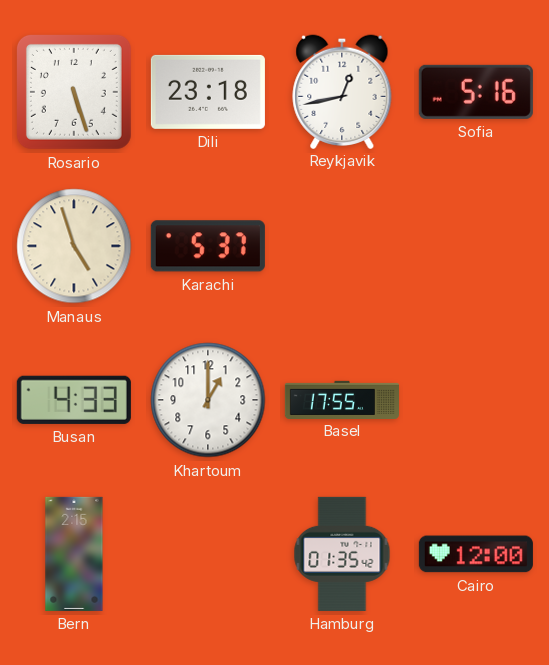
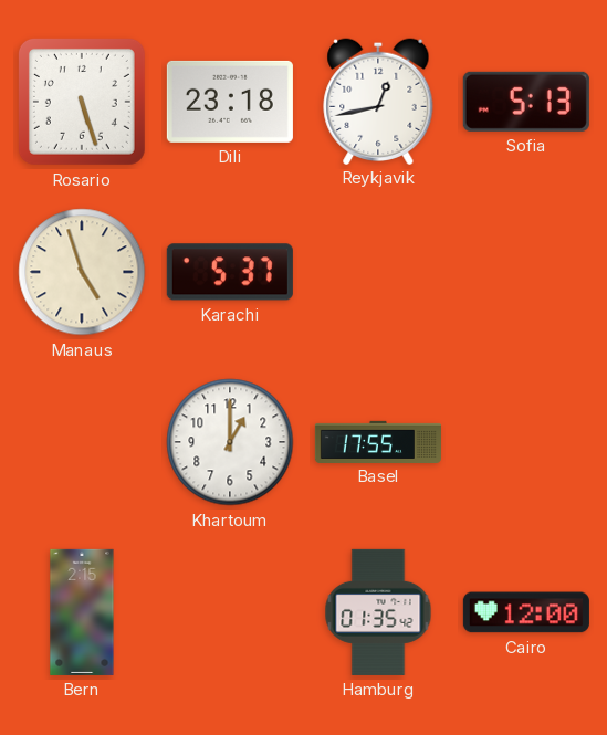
Sofia: 5:16 -> 5:13
Busan: 4:33 -> none
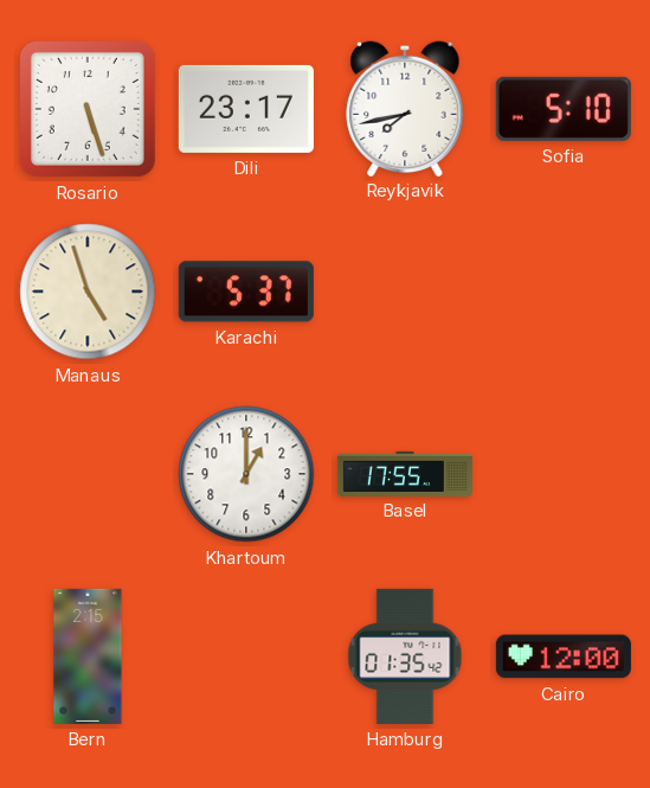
Dili: 23:18 -> 23:17
Reykjavik: 12:43 -> 7:43
Sofia: 5:13 -> 5:10
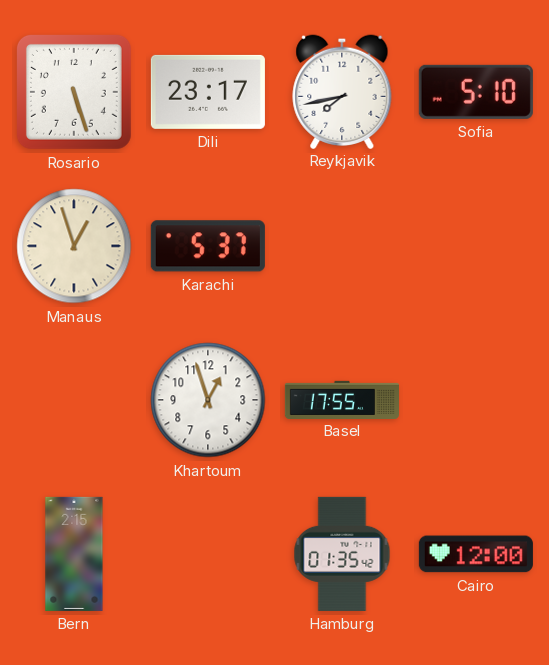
Manaus: 4:57 -> 12:57
Khartoum: 1:00 -> 12:57
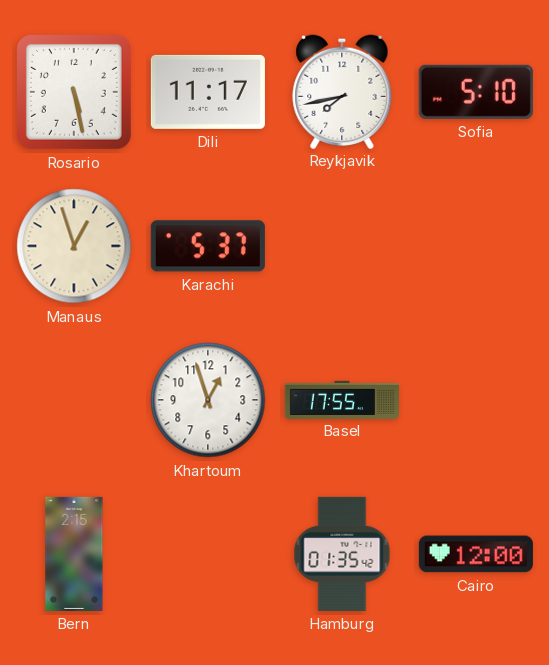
Rosario: 5:27 -> 5:28
Dili: 23:17 -> 11:17
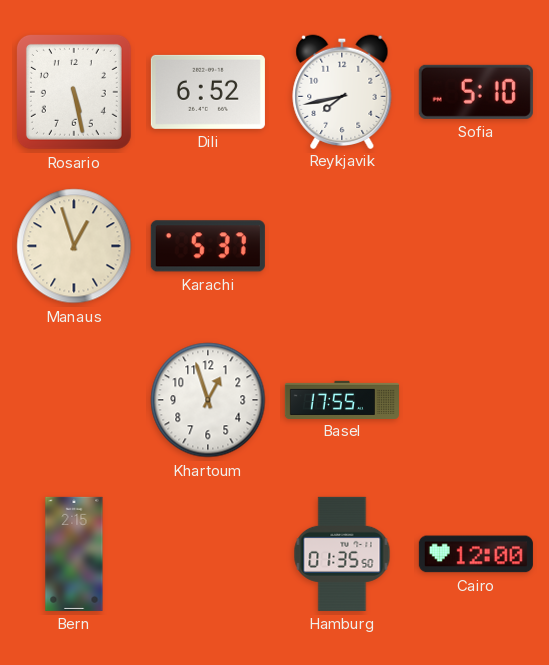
Dili: 11:17 -> 6:52
Hamburg: 01:35:42 -> 01:35:50
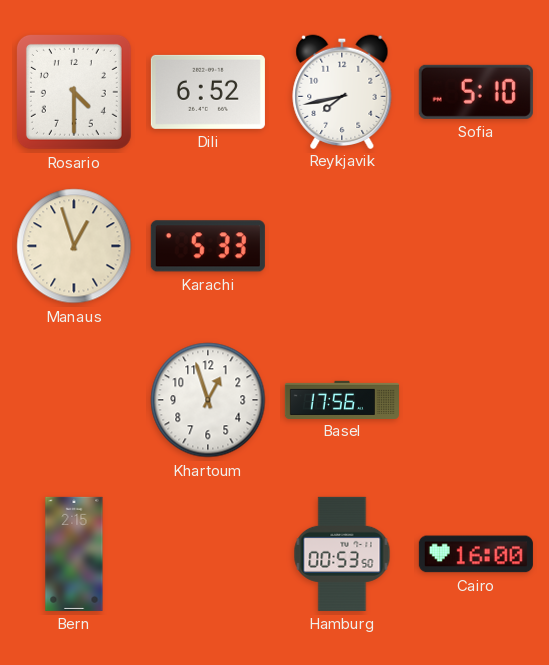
Rosario: 5:28 -> 4:30
Karachi: 5:37 -> 5:33
Basel: 17:55 -> 17:56
Hamburg: 01:35 -> 00:53
Cairo: 12:00 -> 16:00
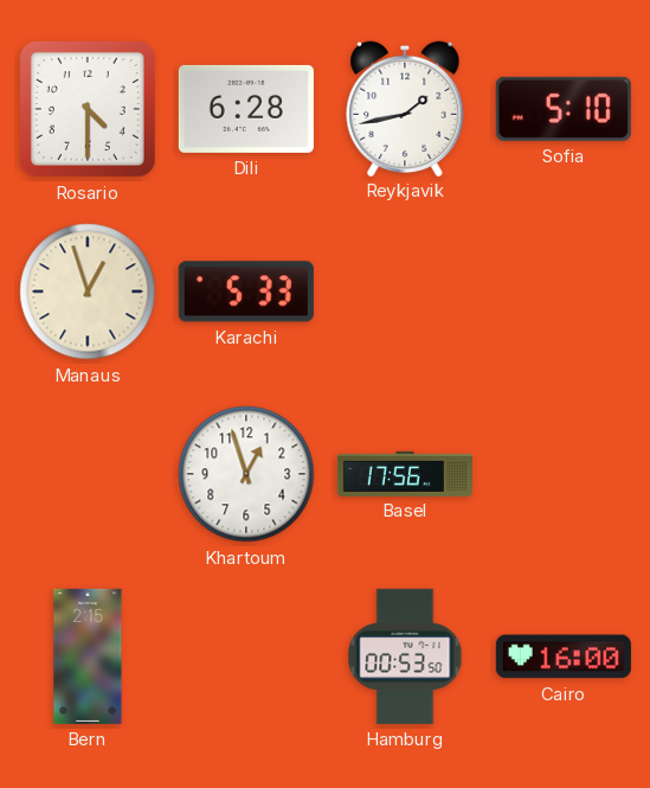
Dili: 6:52 -> 6:28
Reykjavik: 7:43 -> 1:43
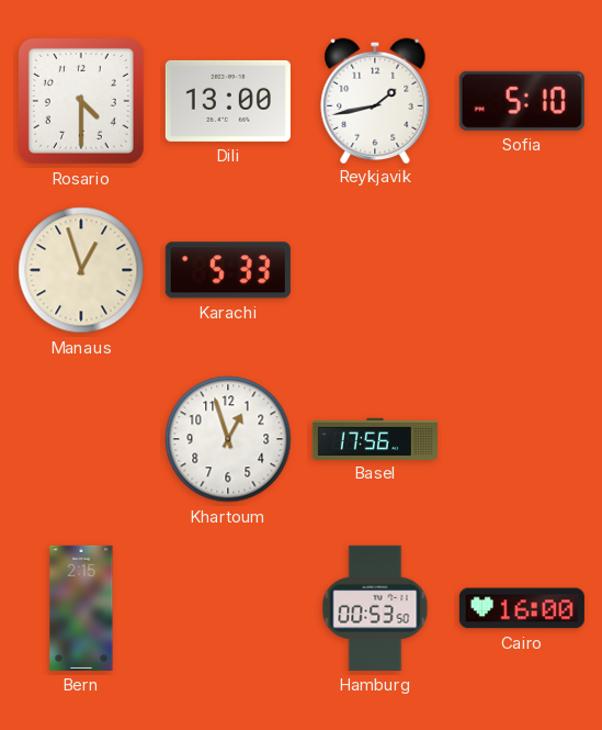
Dili: 6:28 -> 13:00
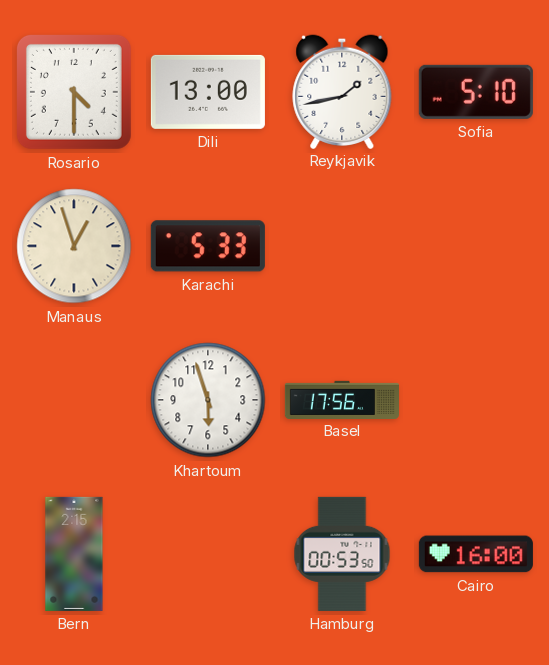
Khartoum: 12:57 -> 5:57
